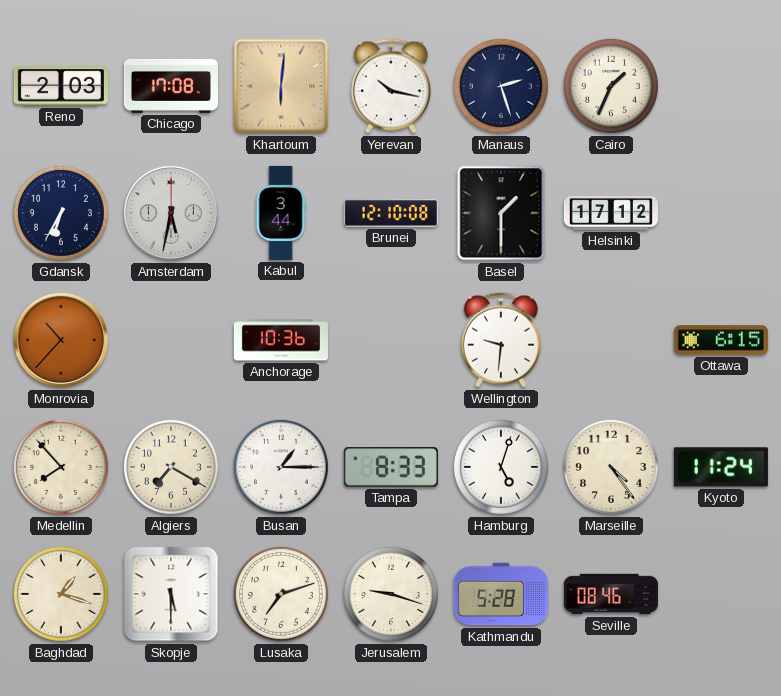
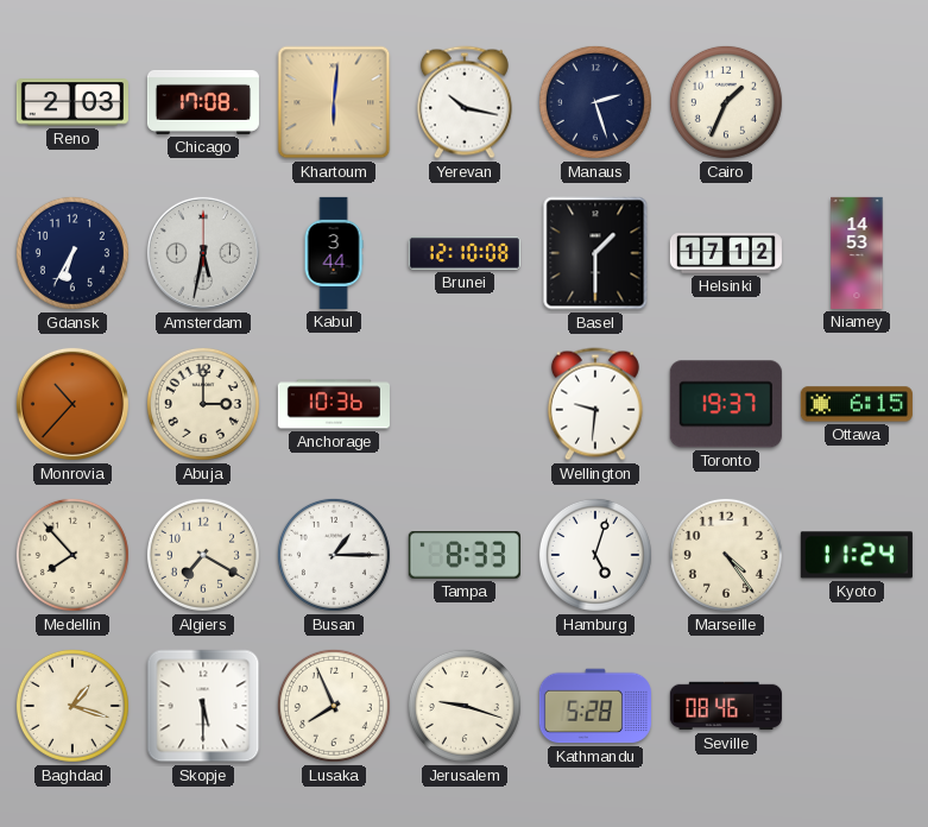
Niamey: none -> 14:53
Abuja: none -> 3:00
Toronto: none -> 19:37
Lusaka: 7:12 -> 7:56
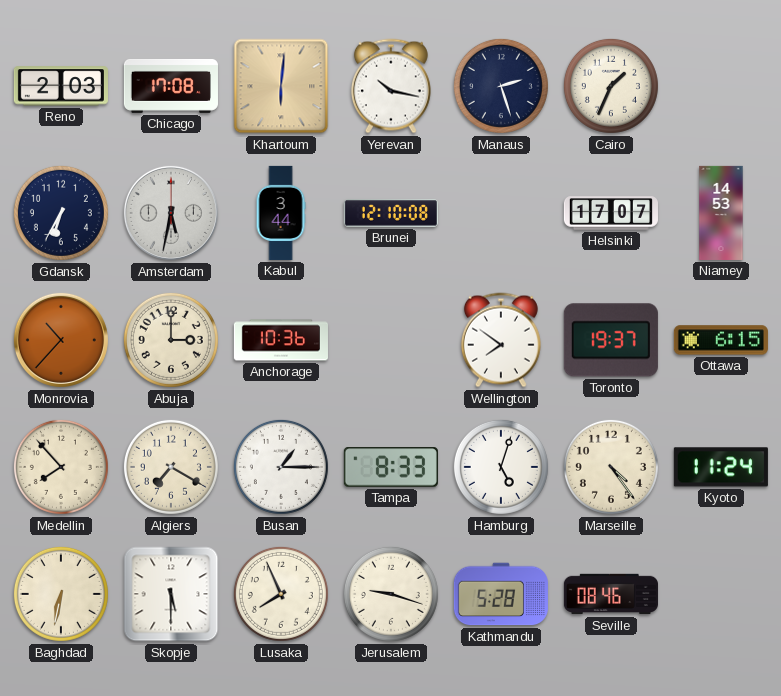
Basel: 1:30 -> none
Helsinki: 17:12 -> 17:07
Wellington: 9:31 -> 7:51
Baghdad: 1:18 -> 6:32
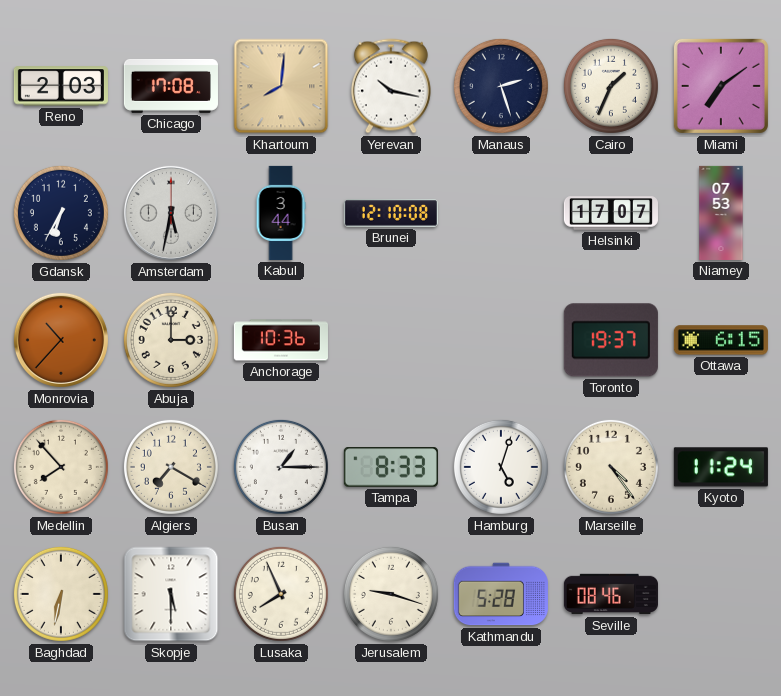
Khartoum: 6:01 -> 8:01
Miami: none -> 7:09
Niamey: 14:53 -> 07:53
Wellington: 7:51 -> none
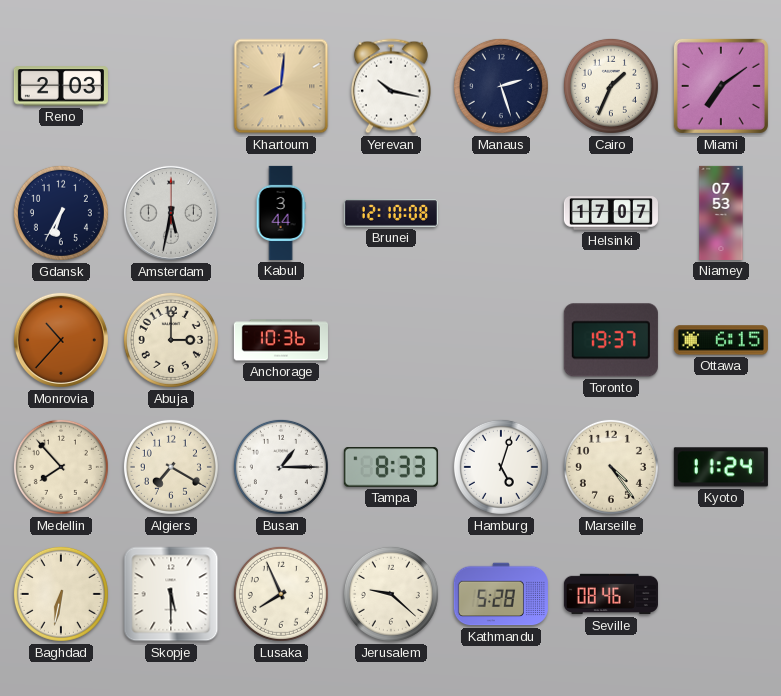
Chicago: 17:08 -> none
Jerusalem: 9:18 -> 9:22
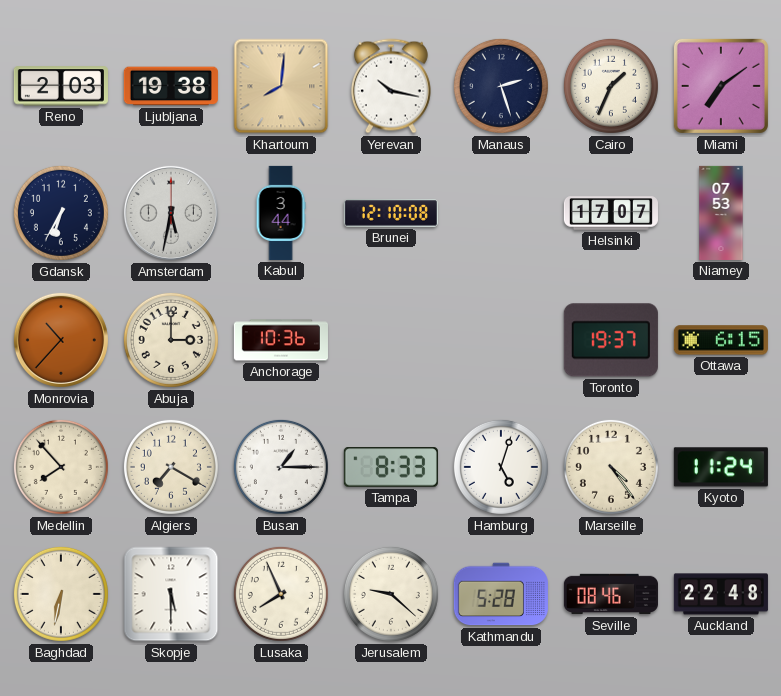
Ljubljana: none -> 19:38
Auckland: none -> 22:48
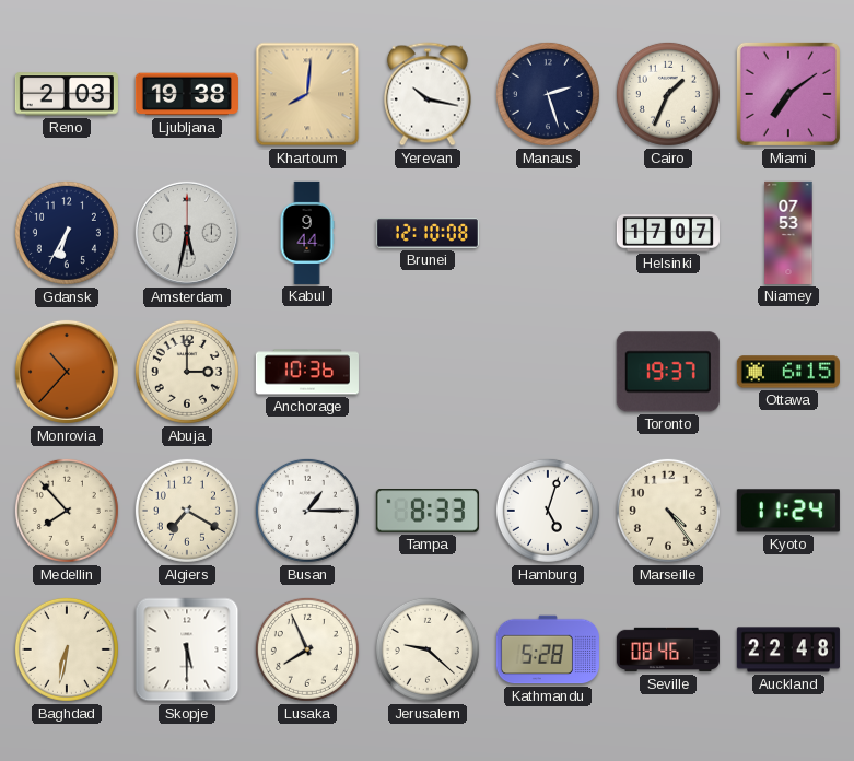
Kabul: 3:44 -> 9:44
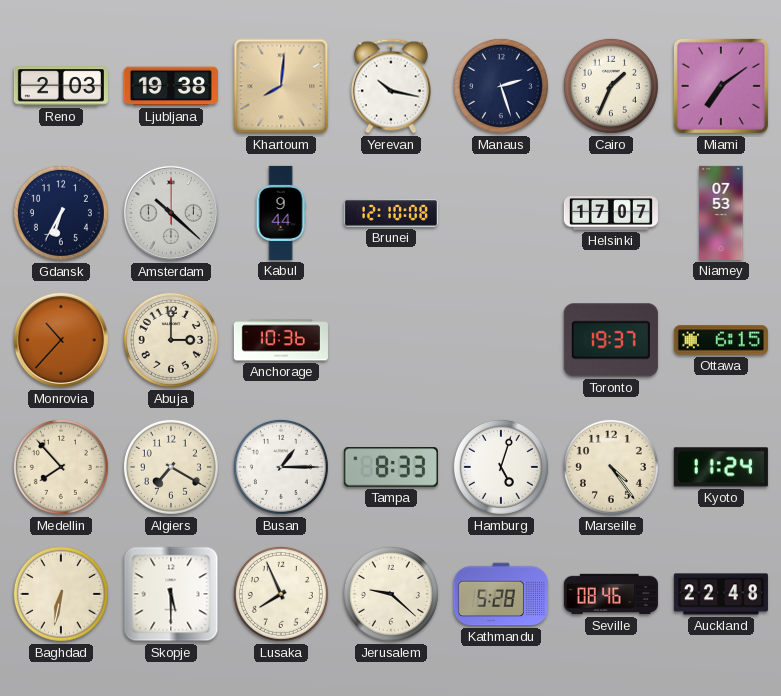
Amsterdam: 5:32 -> 10:22
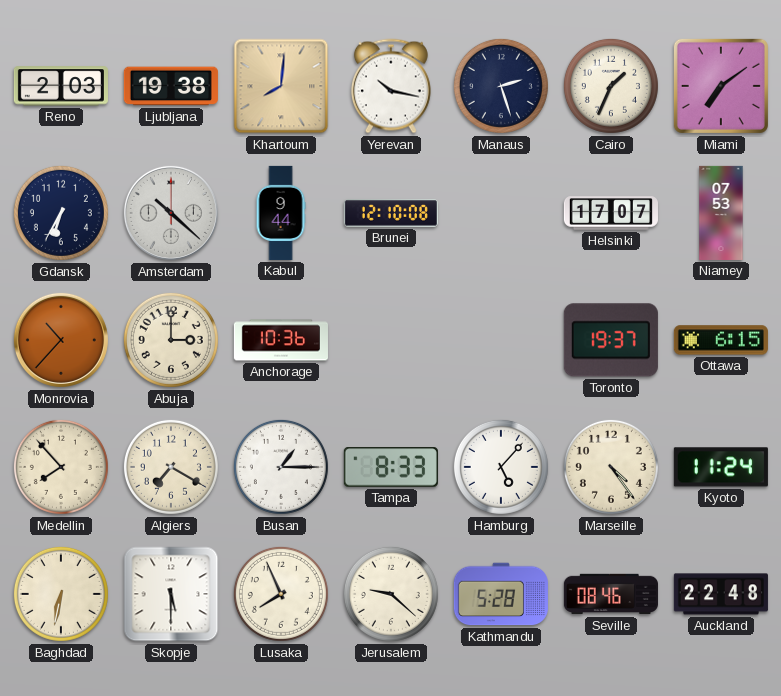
Hamburg: 5:03 -> 5:07
